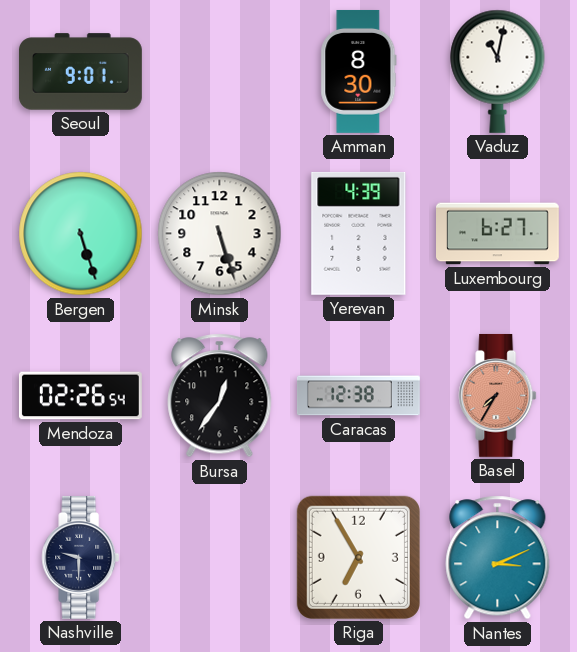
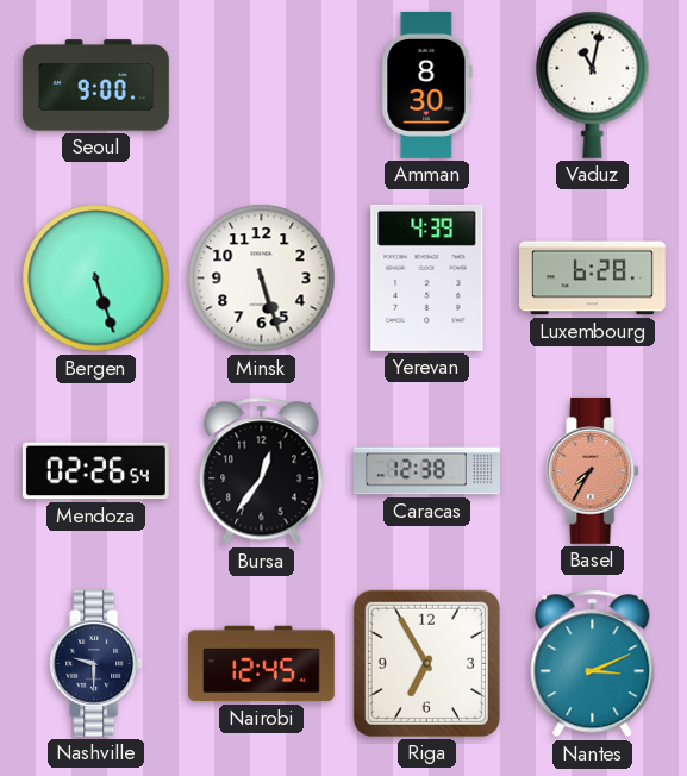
Seoul: 9:01 -> 9:00
Luxembourg: 6:27 -> 6:28
Nairobi: none -> 12:45
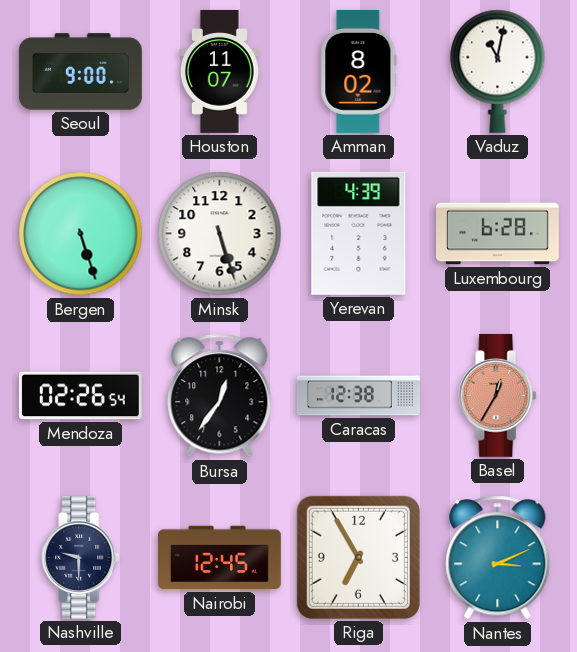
Houston: none -> 11:07
Amman: 8:30 -> 8:02
Basel: 7:35 -> 12:35
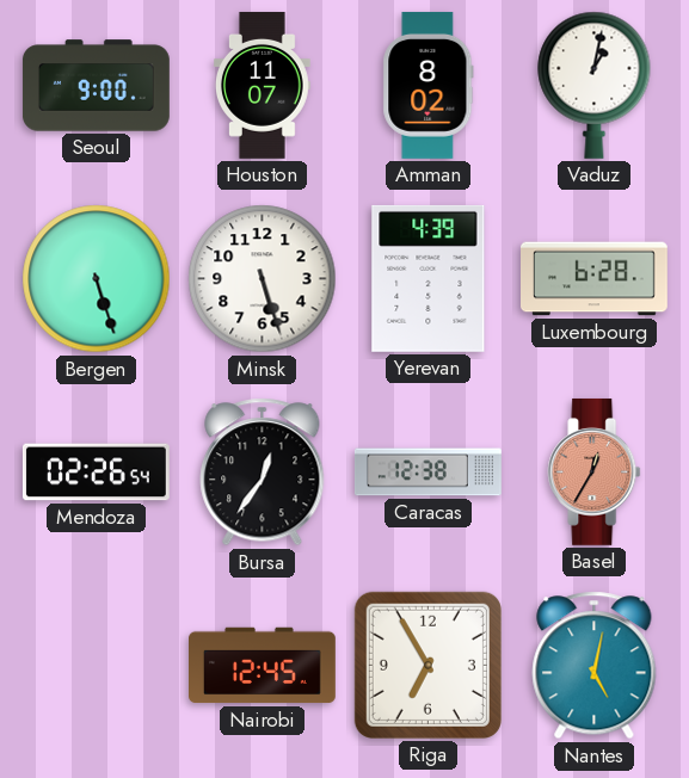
Vaduz: 11:02 -> 1:02
Nashville: 9:30 -> none
Nantes: 3:11 -> 5:02
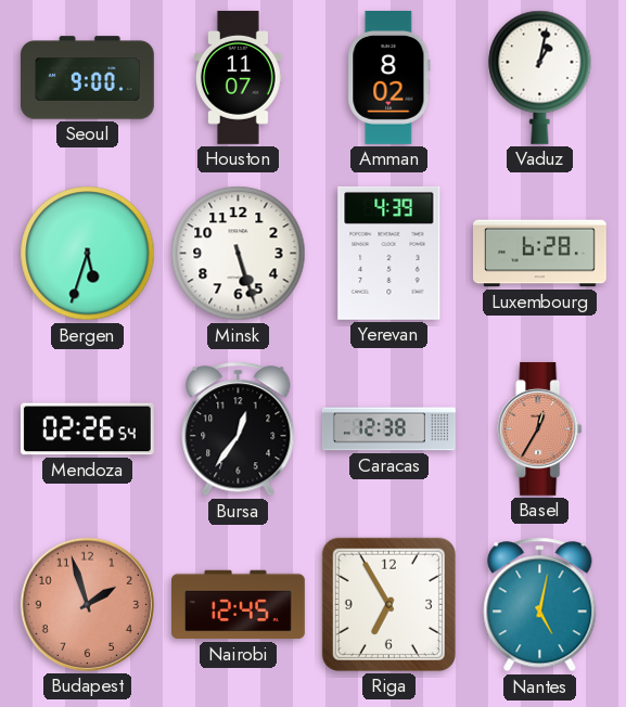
Bergen: 5:27 -> 5:33
Budapest: none -> 1:57
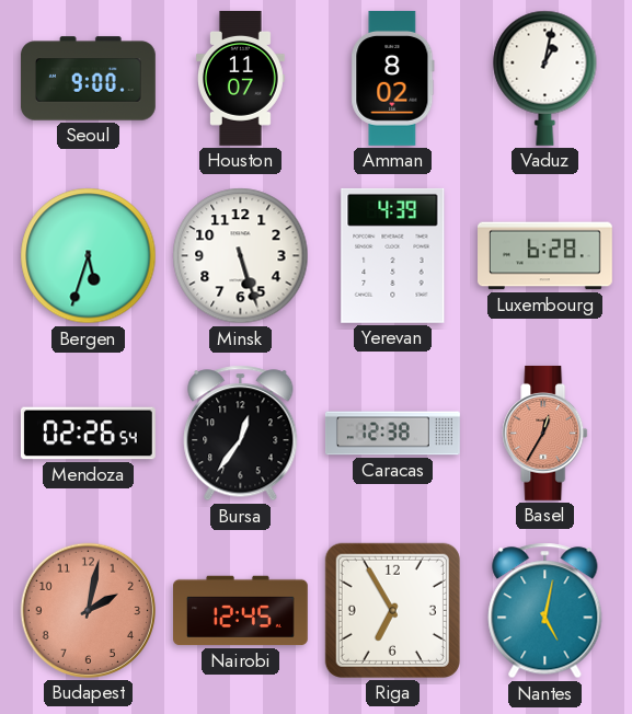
Budapest: 1:57 -> 2:02
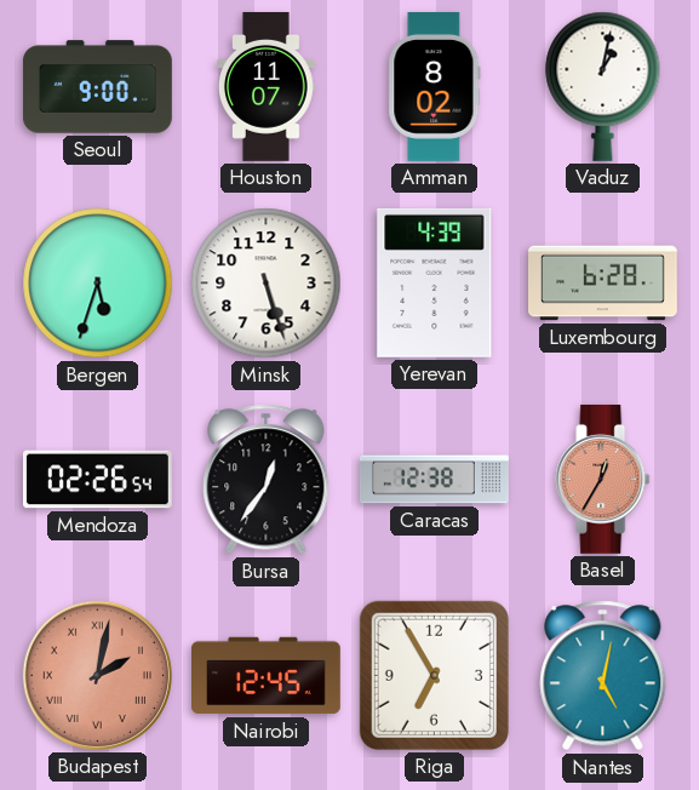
Budapest numerals: Arabic -> Roman
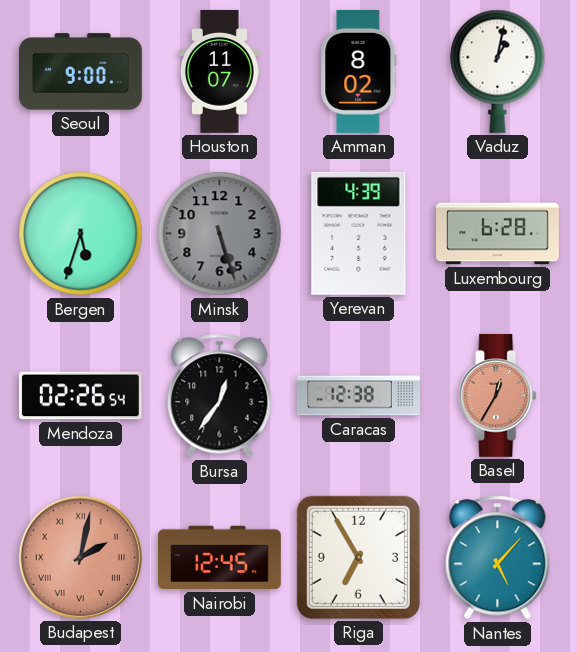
Minsk dial: white -> grey
Nantes: 5:02 -> 5:07
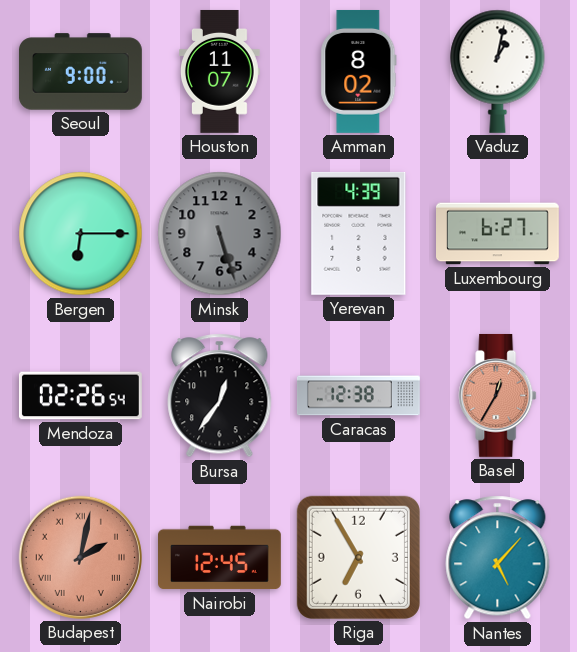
Bergen: 5:33 -> 6:15
Luxembourg: 6:28 -> 6:27
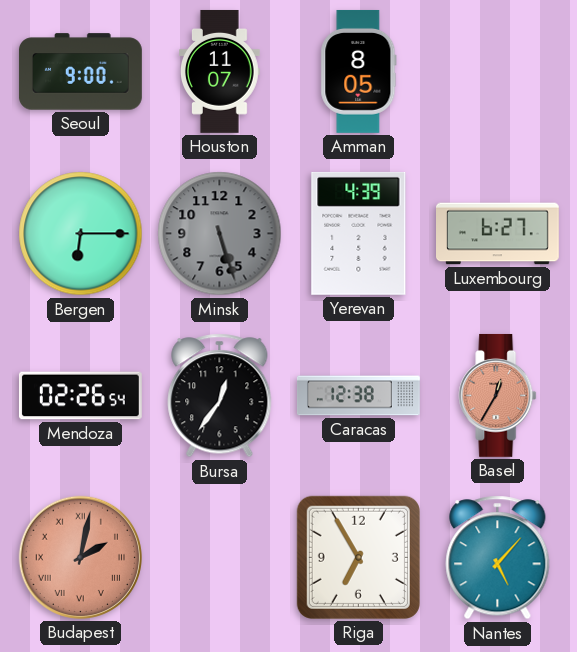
Amman: 8:02 -> 8:05
Vaduz: 1:02 -> none
Nairobi: 12:45 -> none
